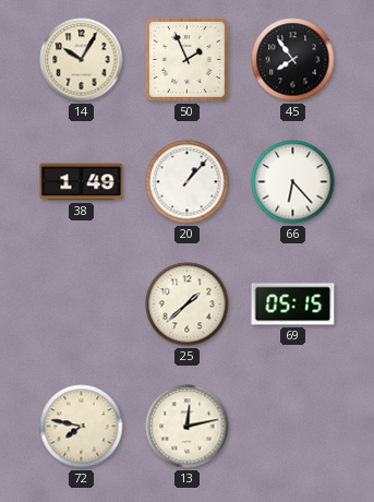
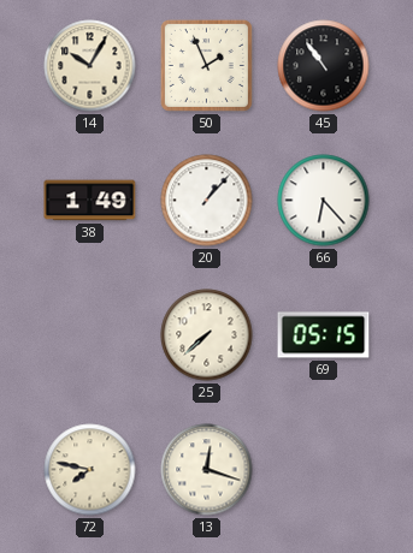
45: 7:54 -> 10:54
25: 1:38 -> 7:38
13: 12:13 -> 12:18
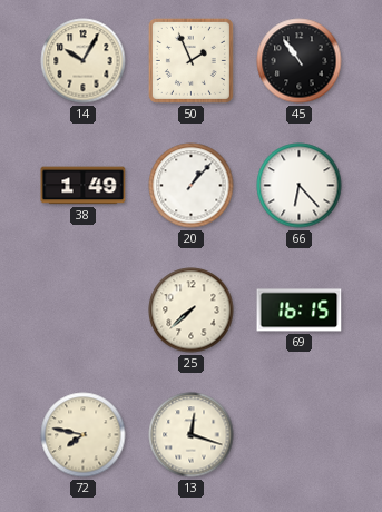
69: 05:15 -> 16:15
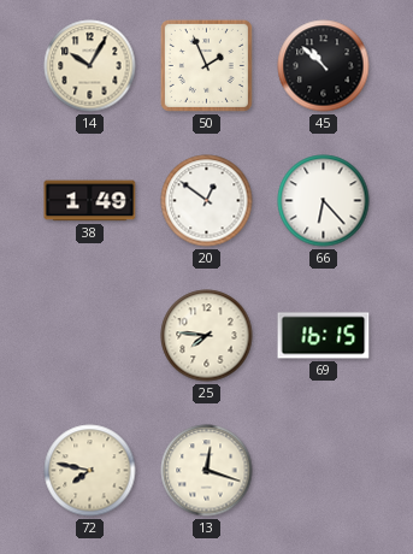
45: 10:54 -> 10:52
20: 1:07 -> 12:51
25: 7:38 -> 7:46
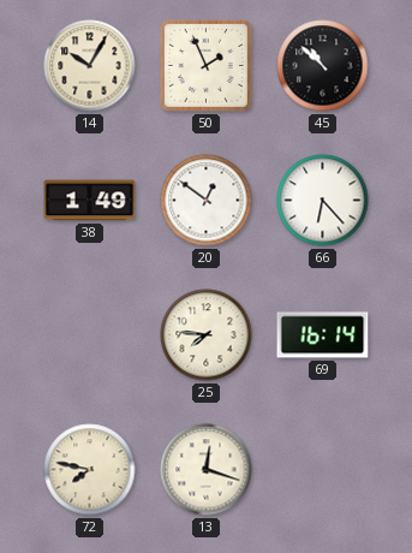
69: 16:15 -> 16:14
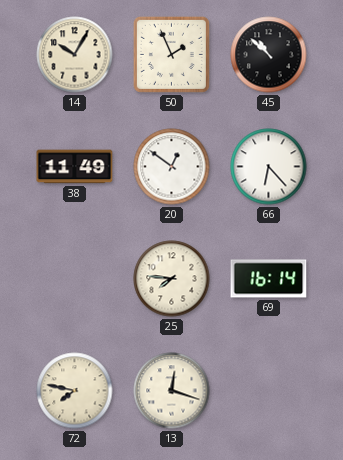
38: 1:49 -> 11:49
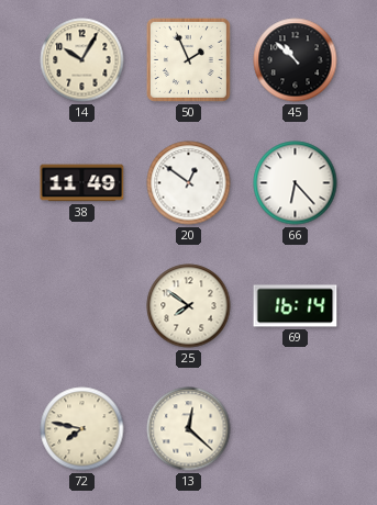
25: 7:46 -> 7:51
13: 12:18 -> 12:22
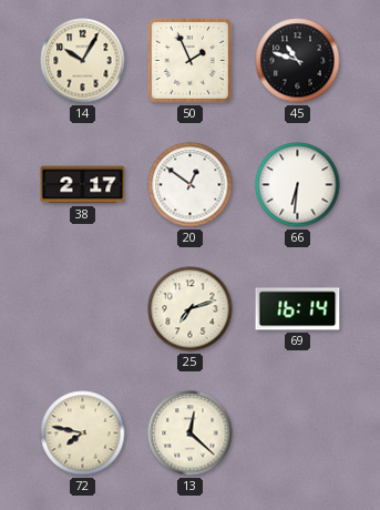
45: 10:52 -> 10:48
38: 11:49 -> 2:17
66: 6:23 -> 6:31
25: 7:51 -> 7:12
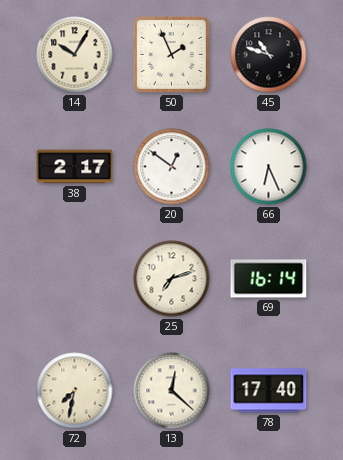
66: 6:31 -> 6:26
72: 7:47 -> 7:32
78: none -> 17:40
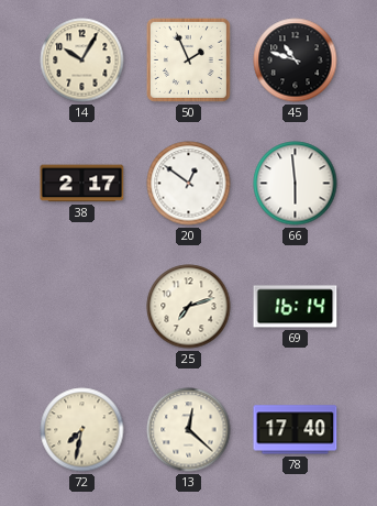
66: 6:26 -> 5:59
